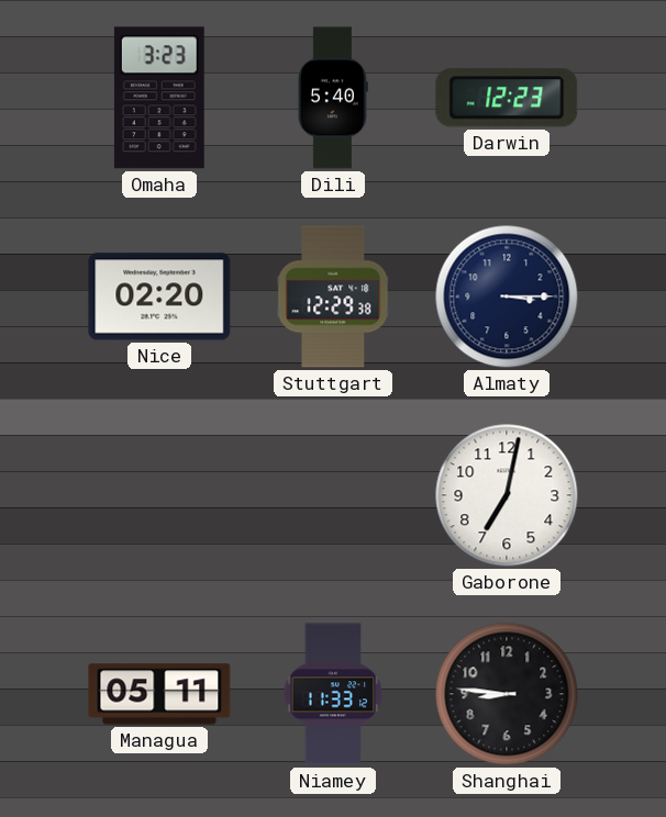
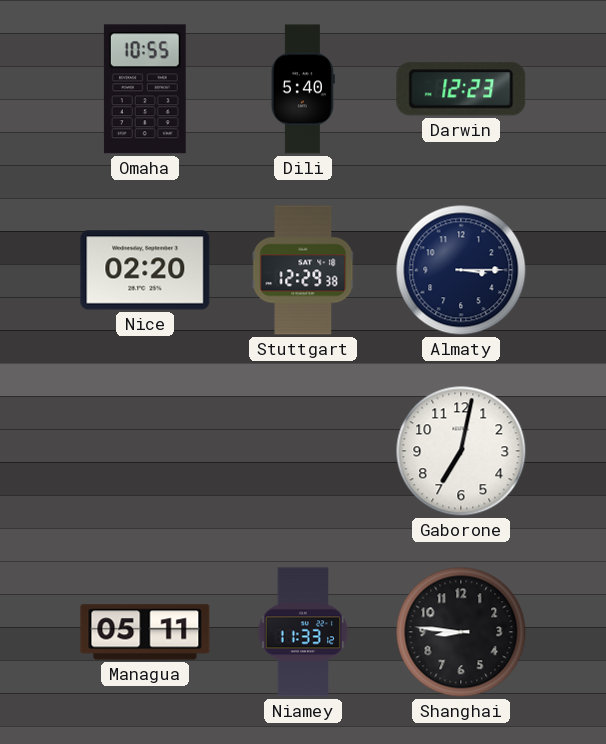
Omaha: 3:23 -> 10:55
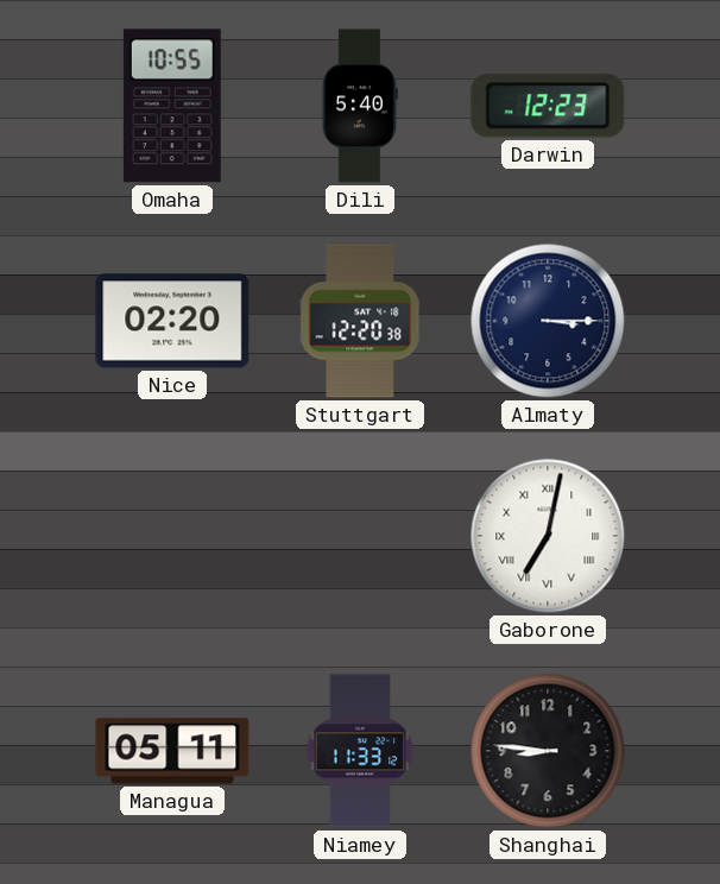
Stuttgart: 12:29 -> 12:20
Gaborone numerals: Arabic -> Roman
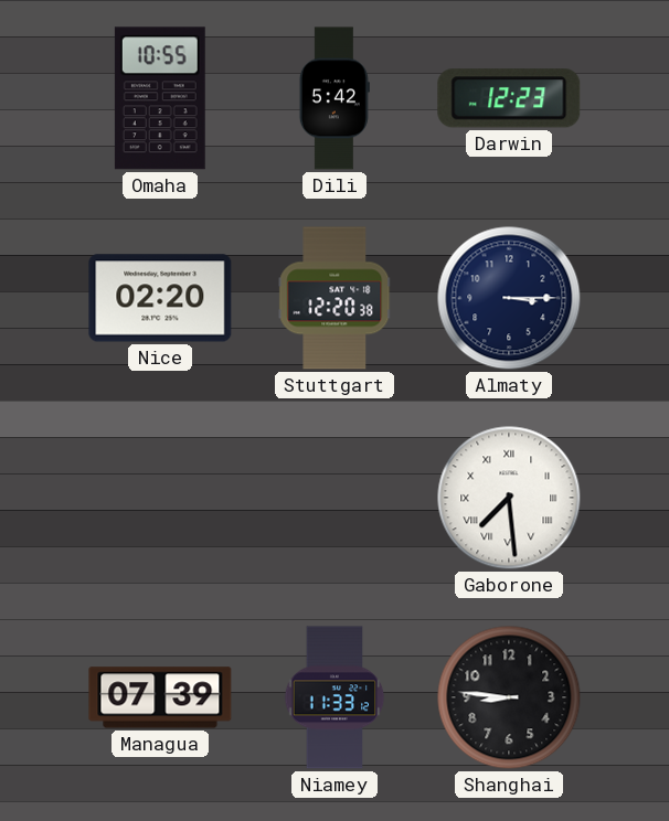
Dili: 5:40 -> 5:42
Gaborone: 7:02 -> 7:29
Managua: 05:11 -> 07:39
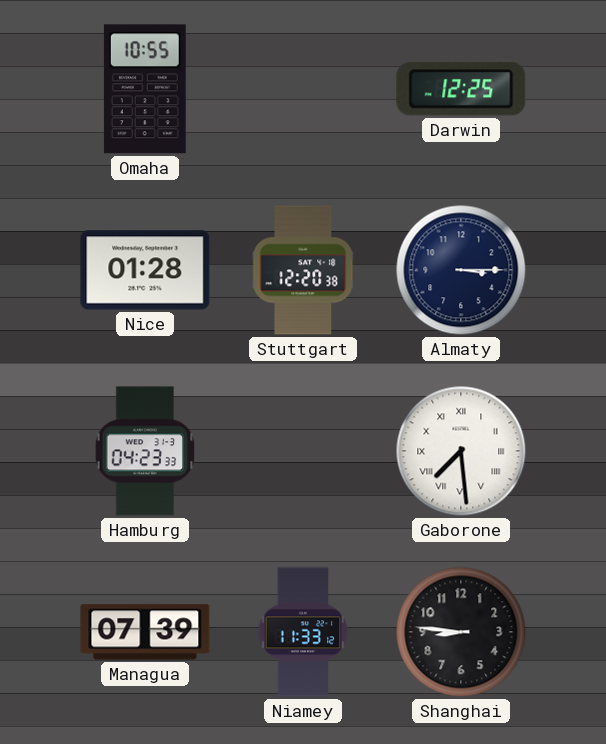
Dili: 5:42 -> none
Darwin: 12:23 -> 12:25
Nice: 02:20 -> 01:28
Hamburg: none -> 04:23
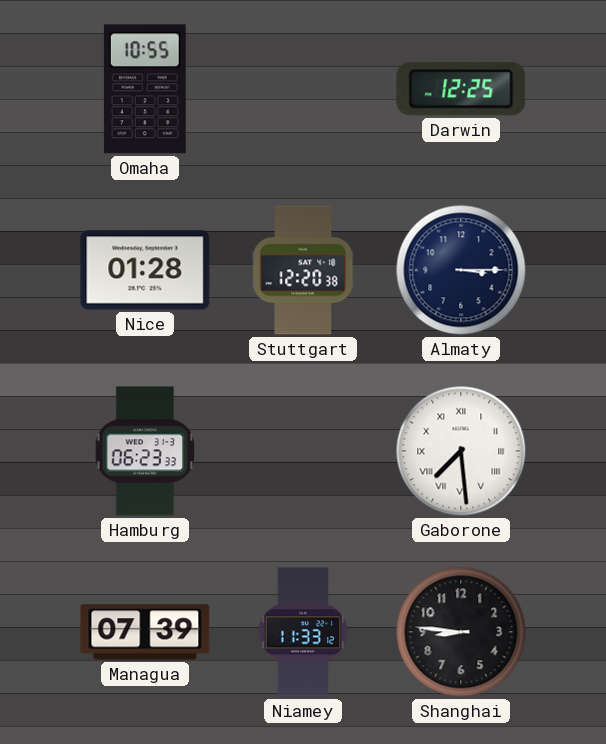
Hamburg: 04:23 -> 06:23
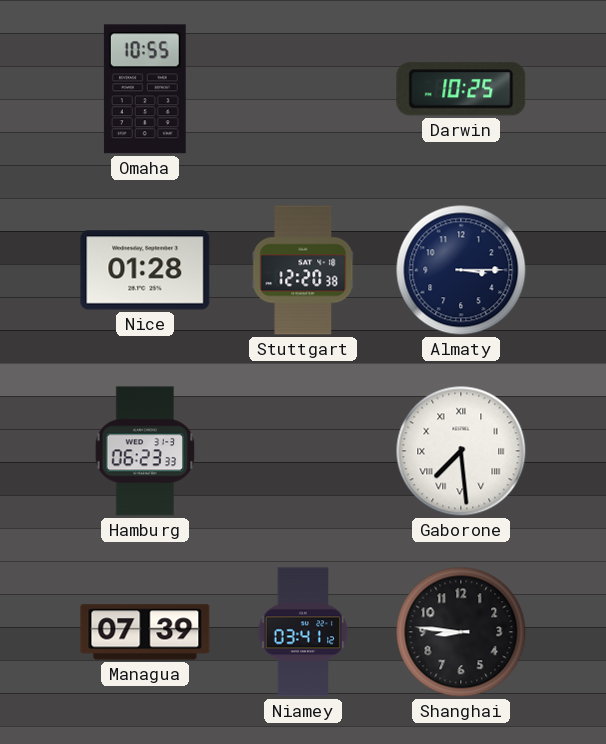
Darwin: 12:25 -> 10:25
Niamey: 11:33 -> 03:41
